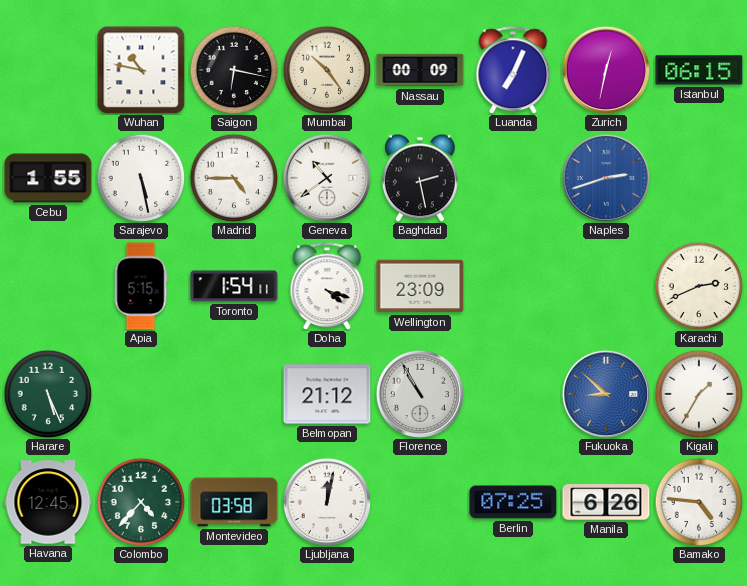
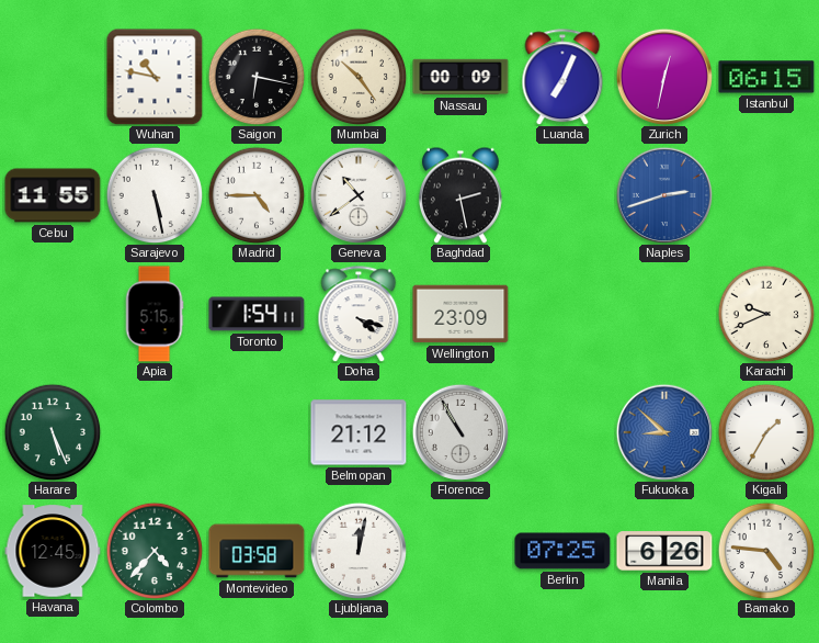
Cebu: 1:55 -> 11:55
Karachi: 2:41 -> 9:41
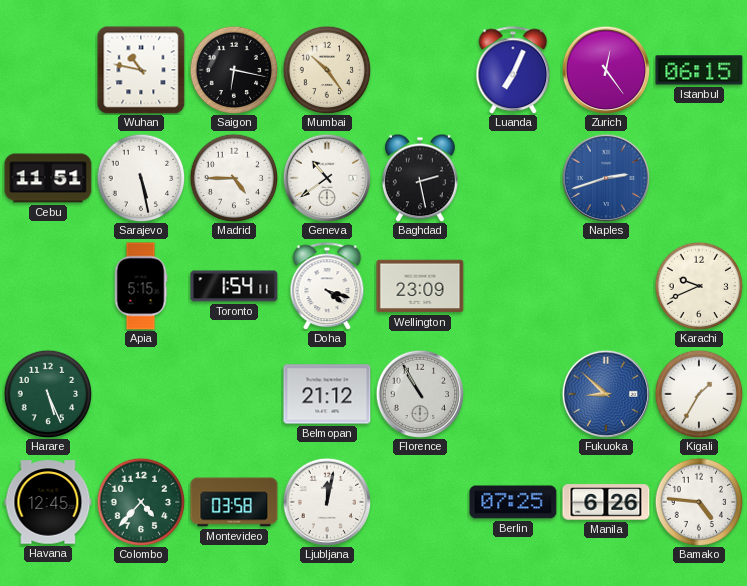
Nassau: 00:09 -> none
Zurich: 12:32 -> 12:24
Cebu: 11:55 -> 11:51
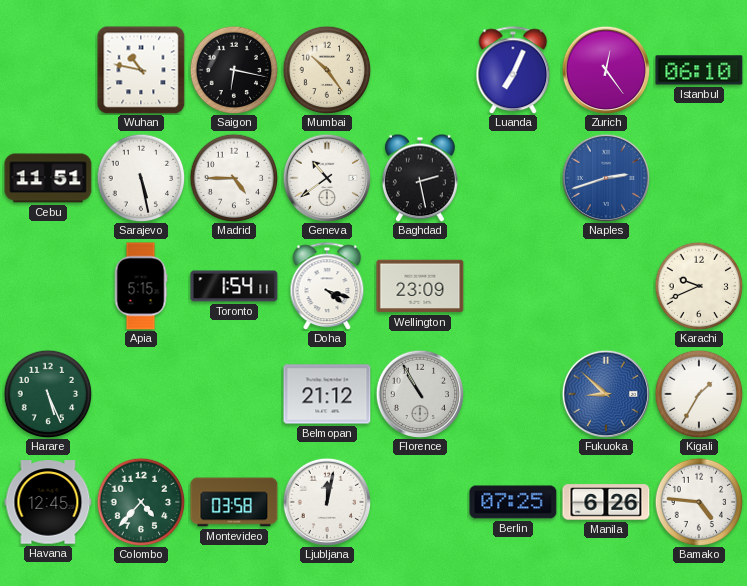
Istanbul: 06:15 -> 06:10
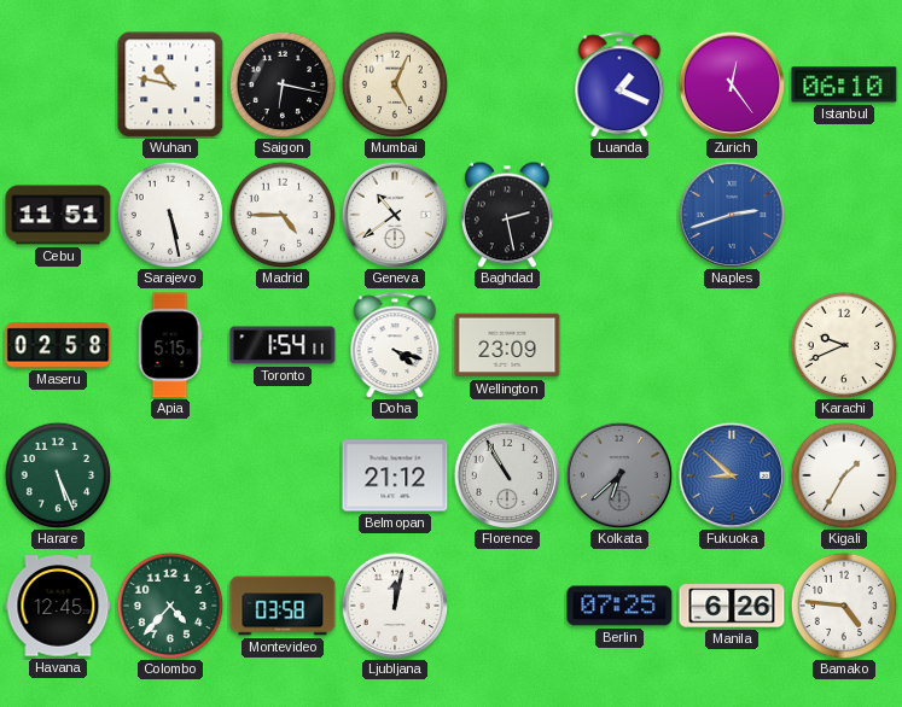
Mumbai: 10:24 -> 5:04
Luanda: 7:04 -> 1:19
Maseru: none -> 02:58
Kolkata: none -> 6:38
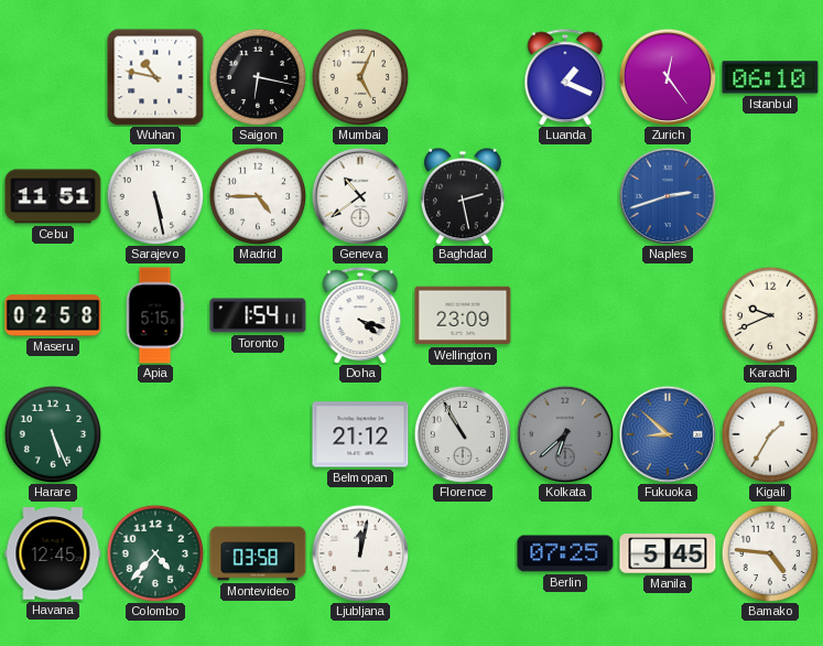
Manila: 6:26 -> 5:45
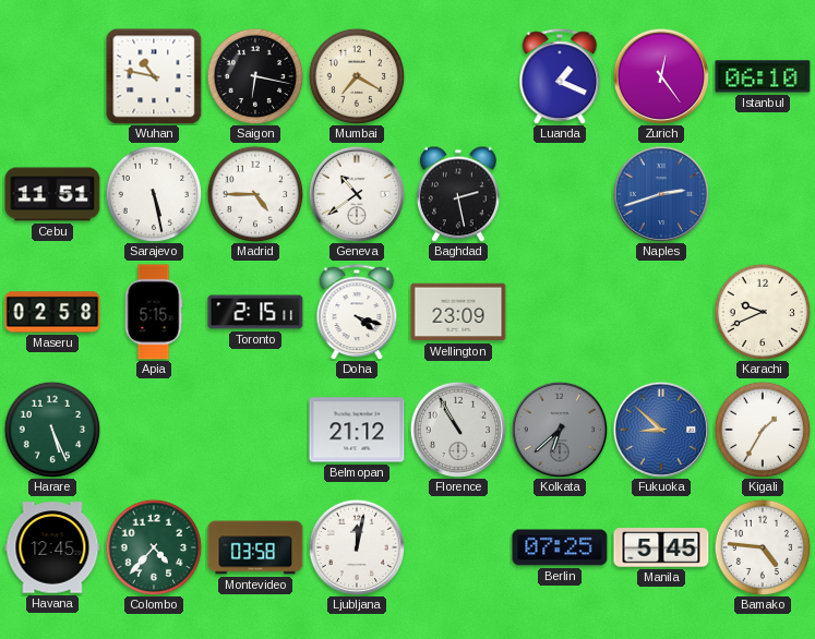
Mumbai: 5:04 -> 7:20
Toronto: 1:54 -> 2:15
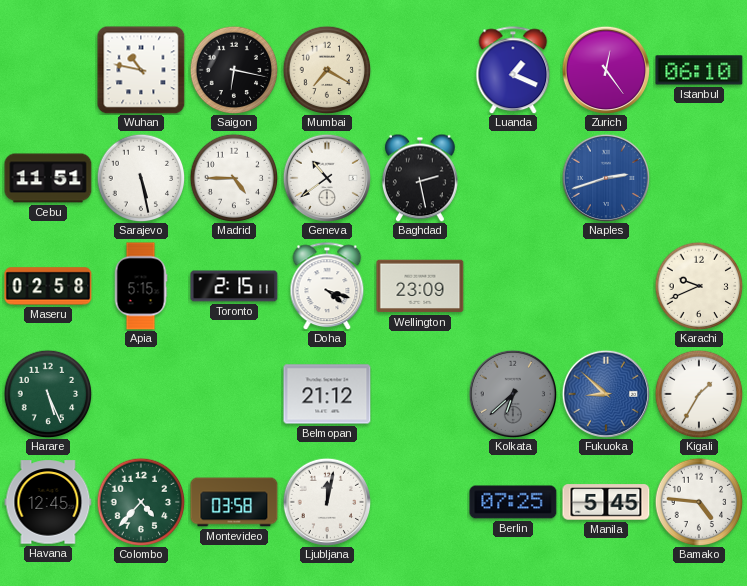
Florence: 10:55 -> none
